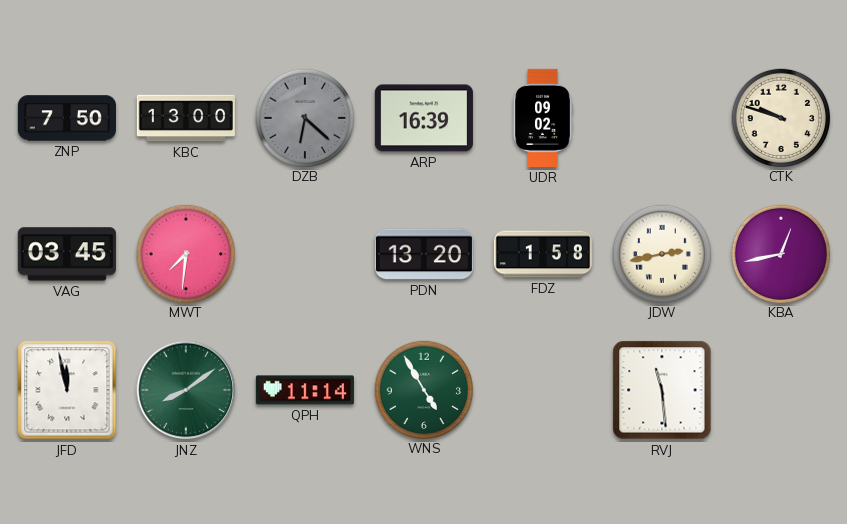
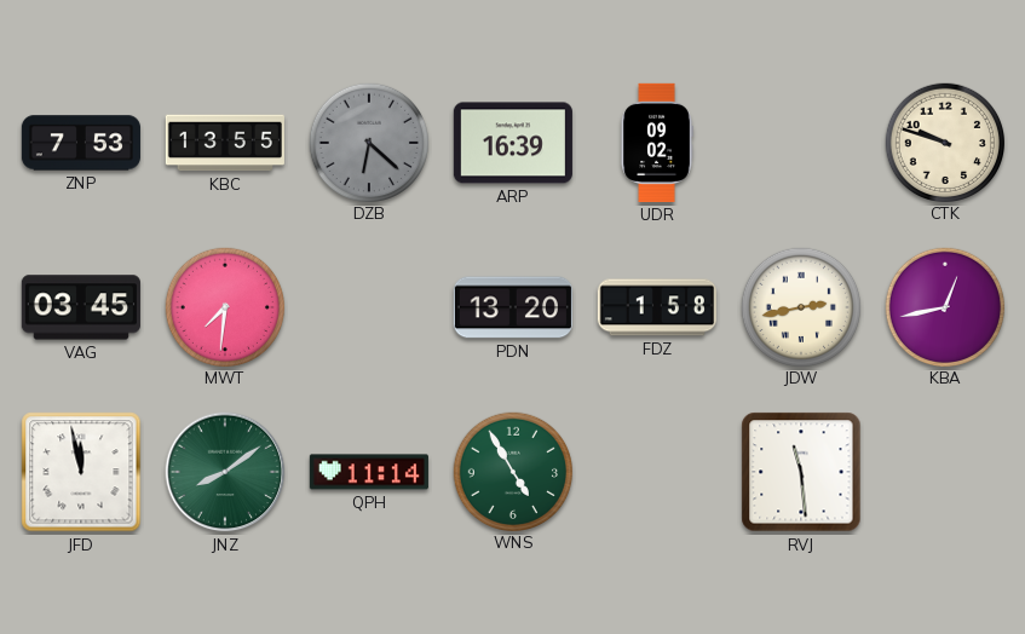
ZNP: 7:50 -> 7:53
KBC: 13:00 -> 13:55
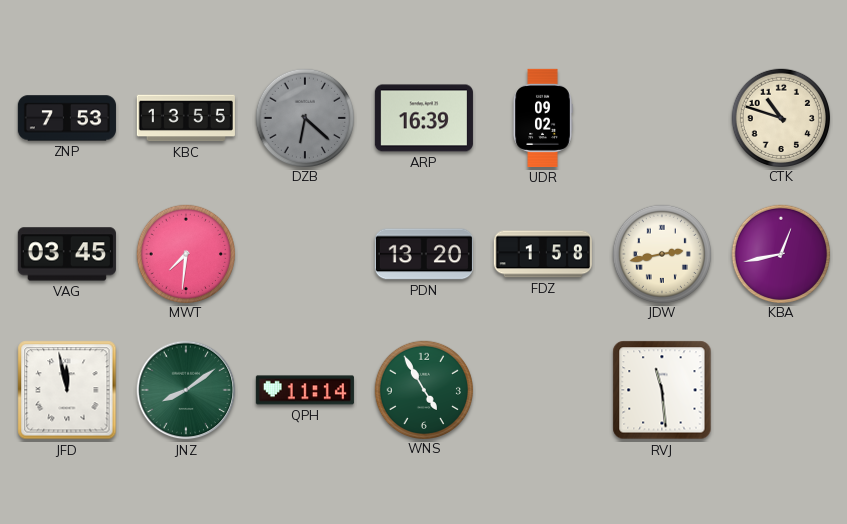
CTK: 9:48 -> 10:48
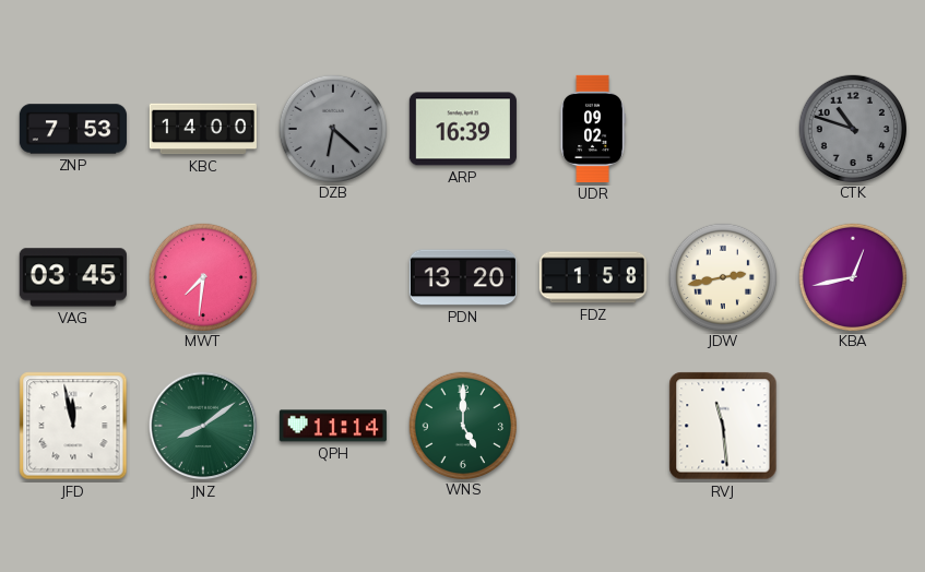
KBC: 13:55 -> 14:00
CTK dial: cream -> grey
WNS: 4:55 -> 5:00
